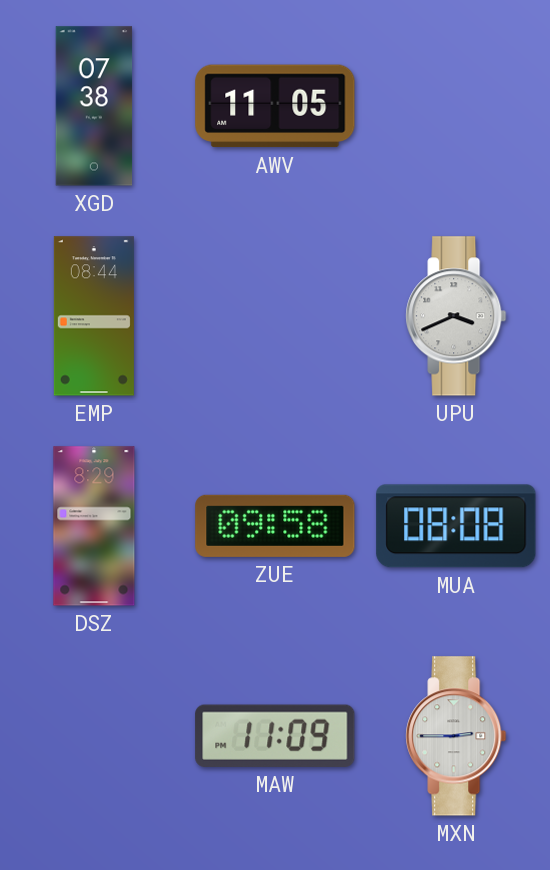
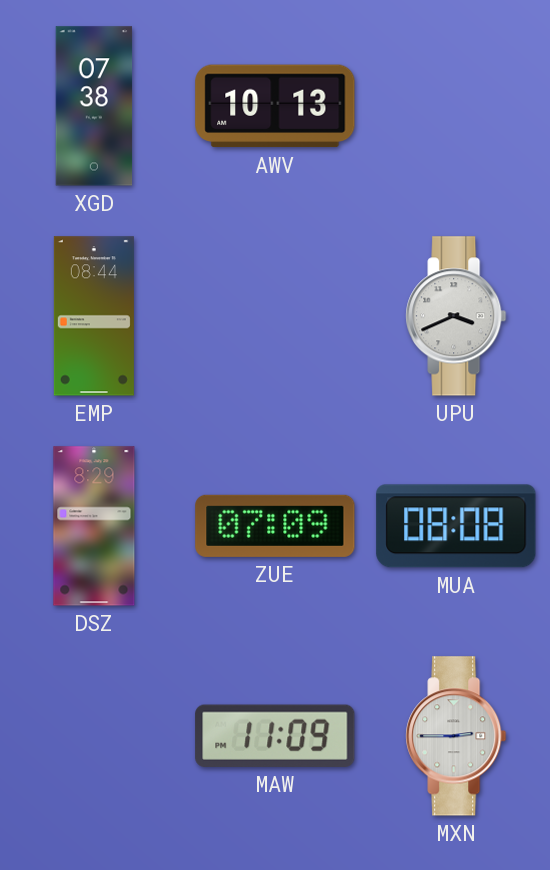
AWV: 11:05 -> 10:13
ZUE: 09:58 -> 07:09
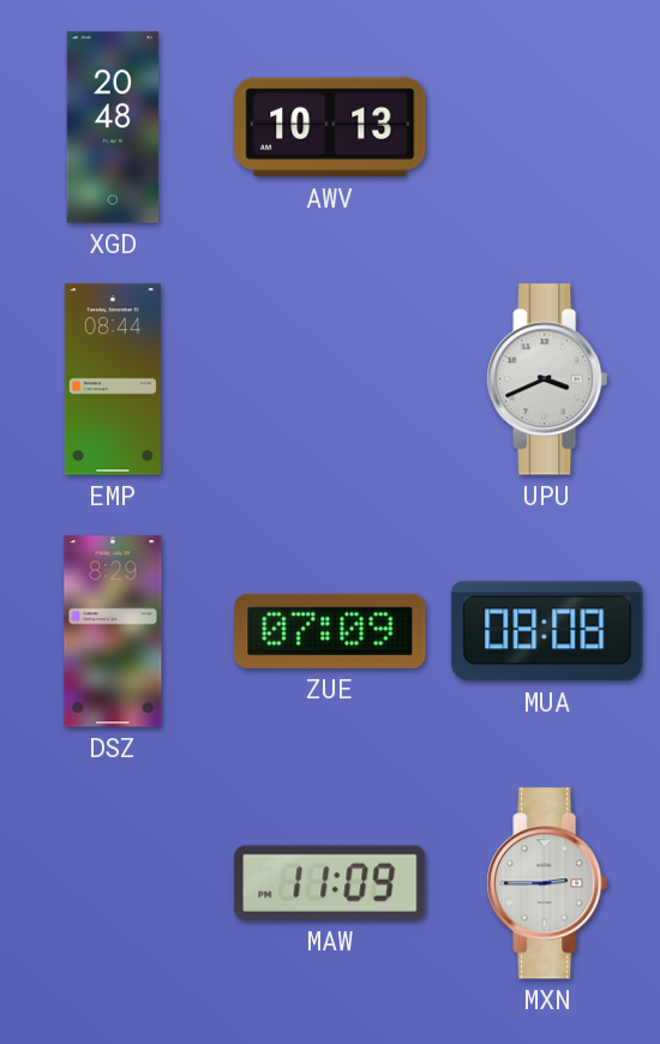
XGD: 07:38 -> 20:48
